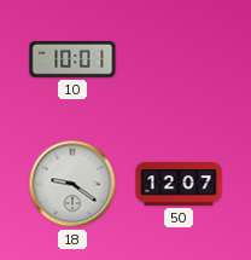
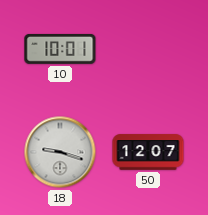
18: 9:21 -> 9:18
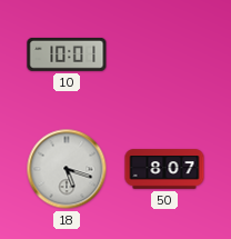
18: 9:18 -> 5:18
50: 12:07 -> 8:07
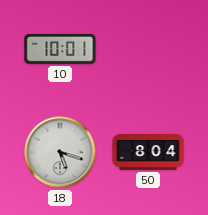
50: 8:07 -> 8:04
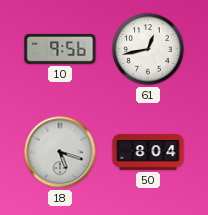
10: 10:01 -> 9:56
61: none -> 12:43
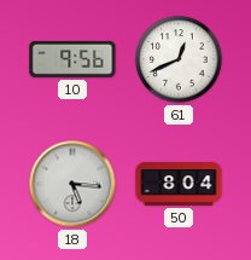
61: 12:43 -> 12:41
18: 5:18 -> 5:16
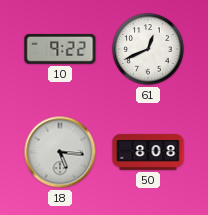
10: 9:56 -> 9:22
50: 8:04 -> 8:08
